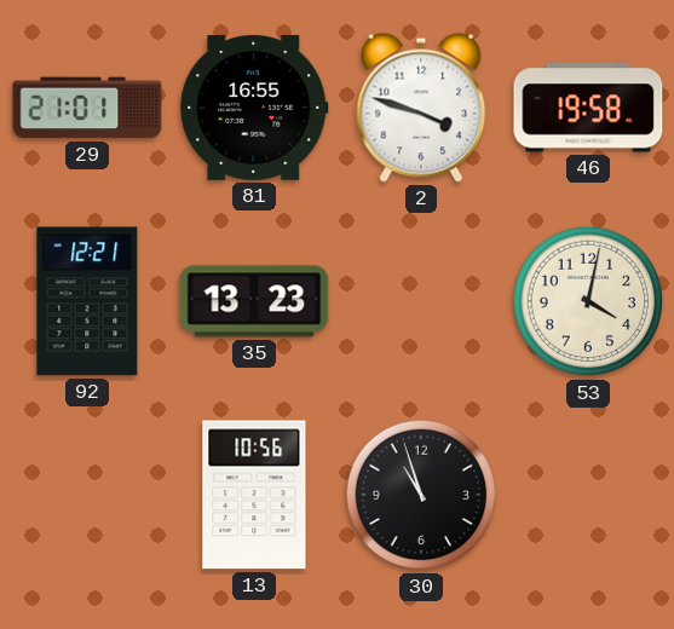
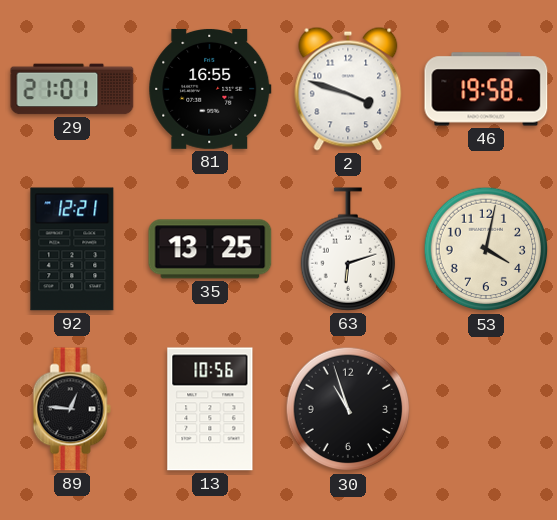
35: 13:23 -> 13:25
63: none -> 6:12
89: none -> 12:46
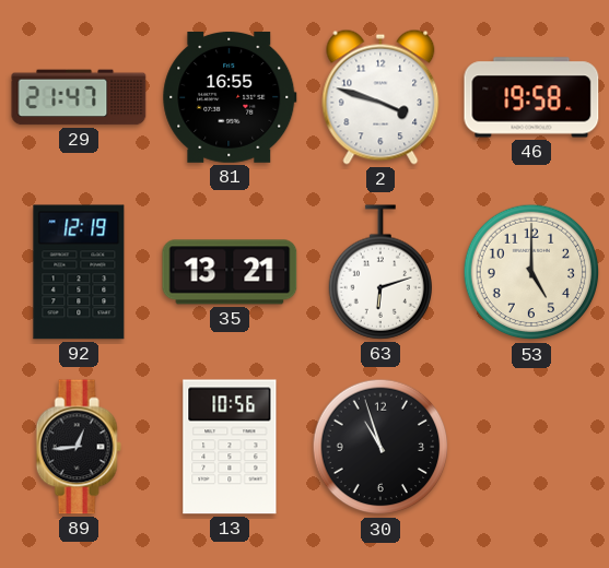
29: 21:01 -> 21:47
92: 12:21 -> 12:19
35: 13:25 -> 13:21
53: 4:02 -> 5:00
89: 12:46 -> 12:44
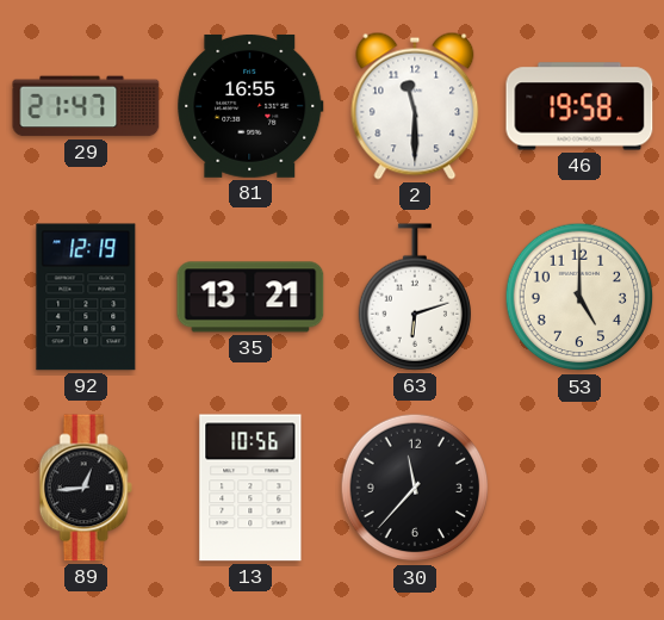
2: 3:48 -> 11:30
30: 10:57 -> 11:37
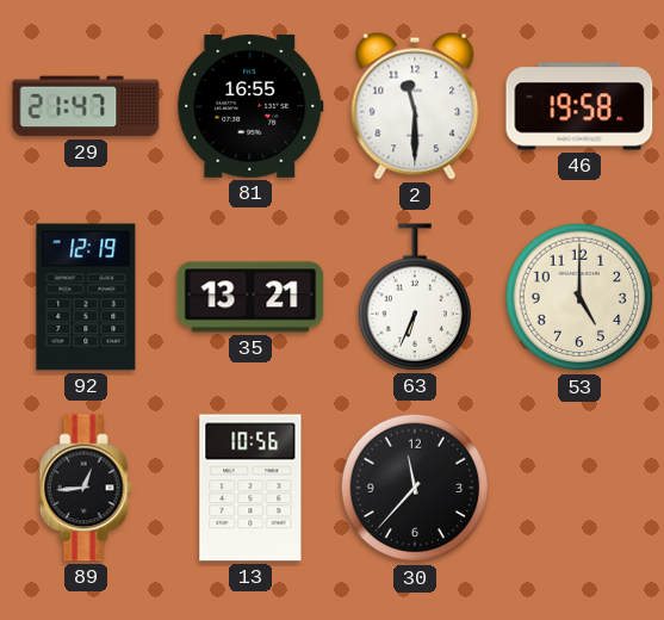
63: 6:12 -> 6:34
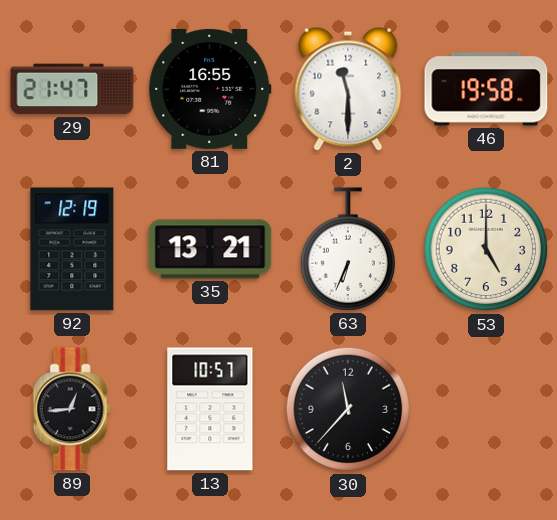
13: 10:56 -> 10:57
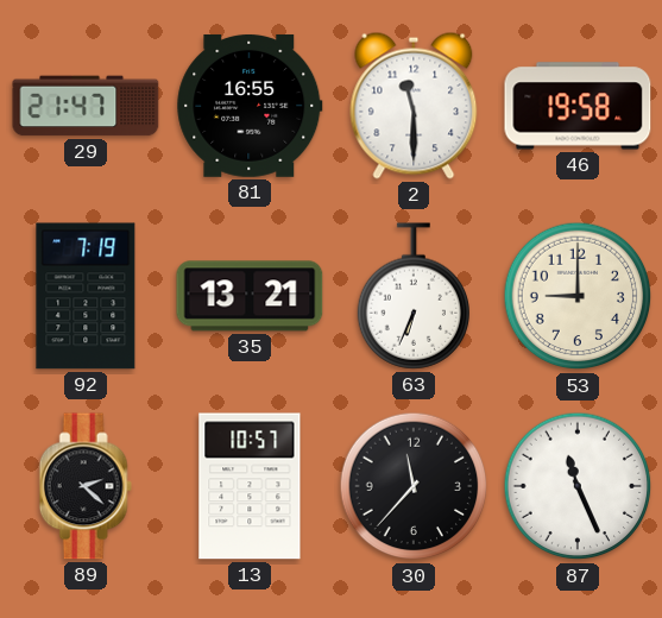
92: 12:19 -> 7:19
53: 5:00 -> 9:00
89: 12:44 -> 2:22
87: none -> 11:26
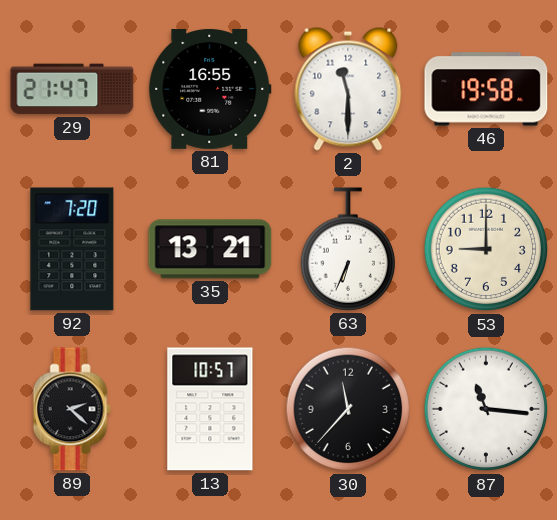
92: 7:19 -> 7:20
87: 11:26 -> 11:16
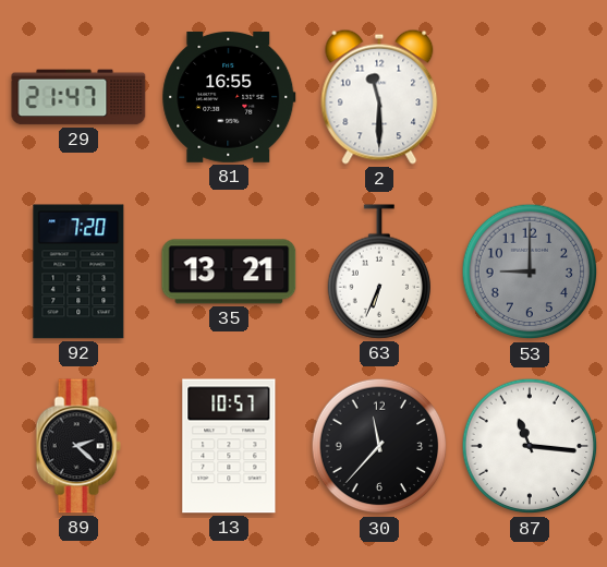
46: 19:58 -> none
53 dial: cream -> grey
